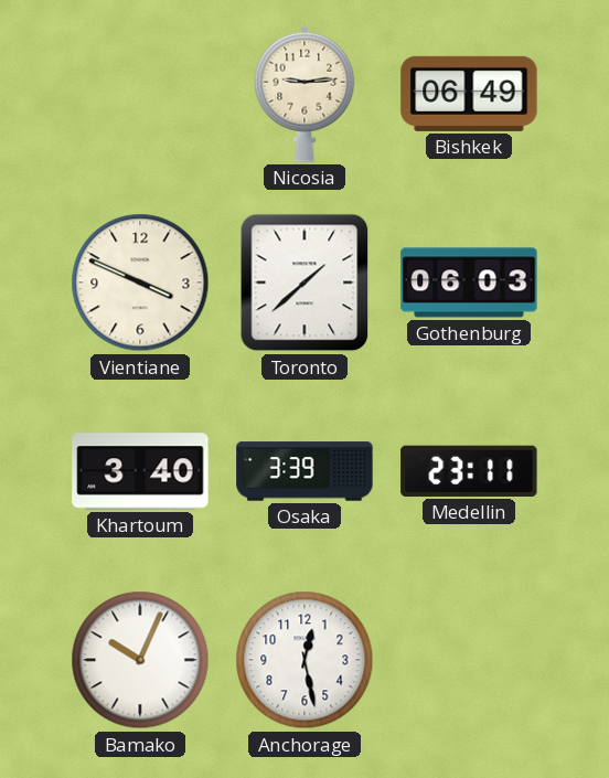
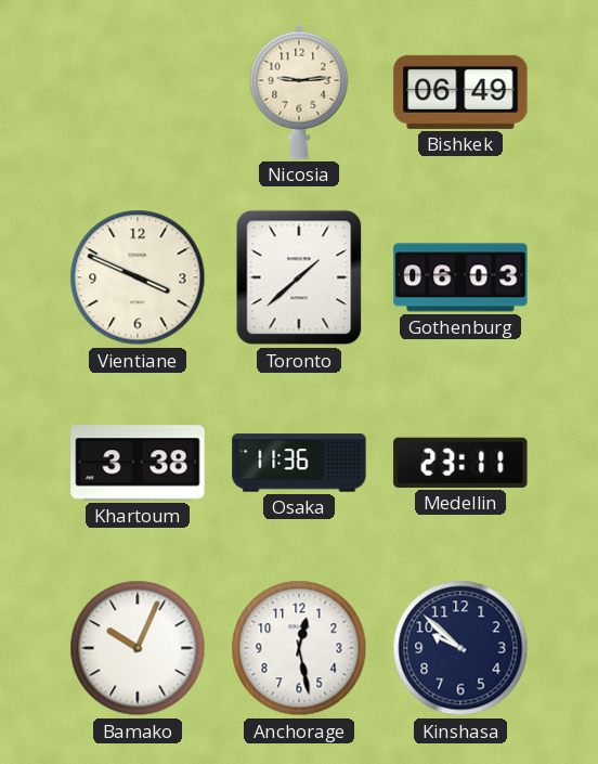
Khartoum: 3:40 -> 3:38
Osaka: 3:39 -> 11:36
Kinshasa: none -> 9:52
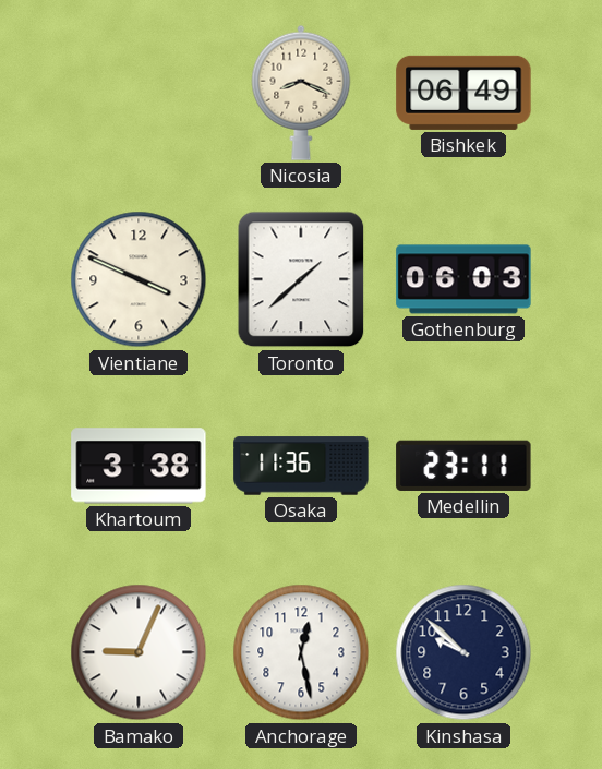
Nicosia: 9:14 -> 8:19
Bamako: 10:04 -> 9:04
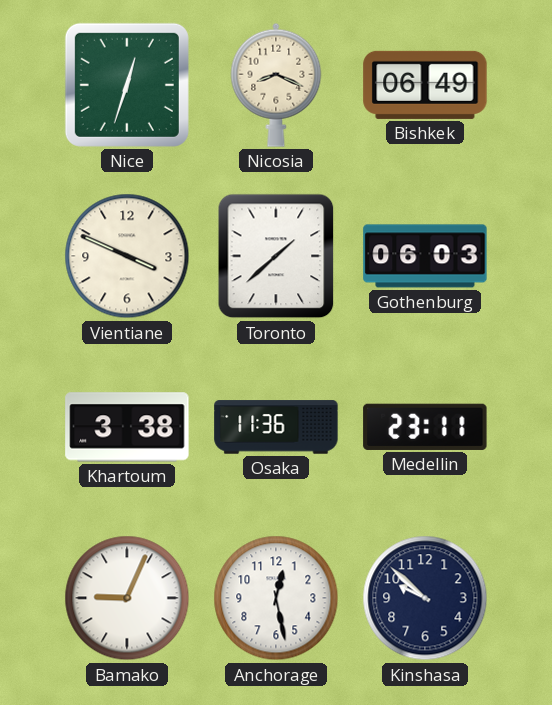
Nice: none -> 12:33
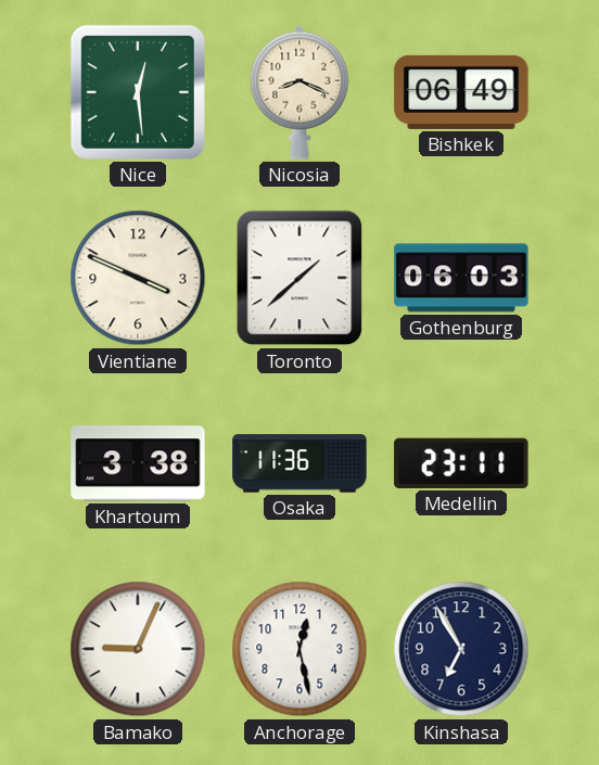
Nice: 12:33 -> 12:29
Kinshasa: 9:52 -> 6:55
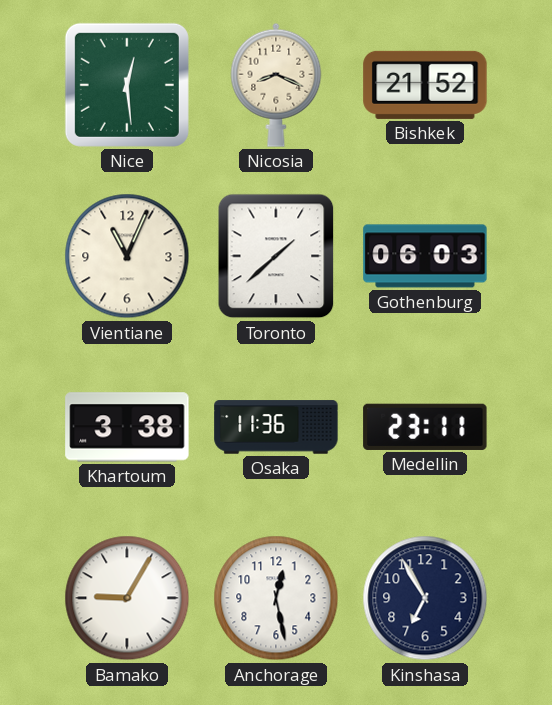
Bishkek: 06:49 -> 21:52
Vientiane: 3:49 -> 11:04
Bamako: 9:04 -> 9:05
